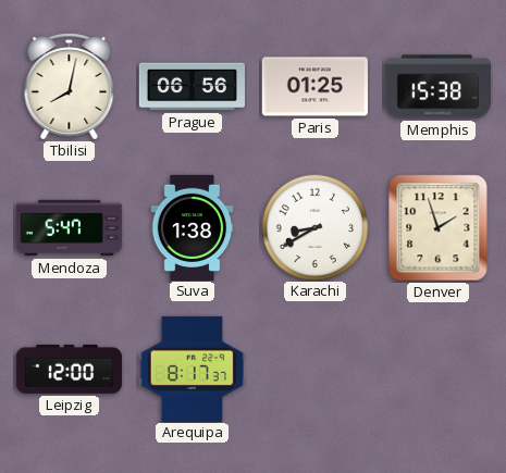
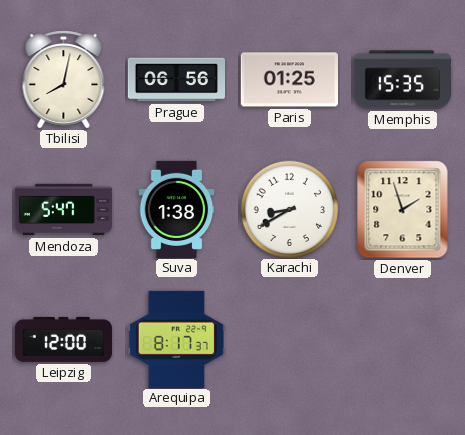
Memphis: 15:38 -> 15:35
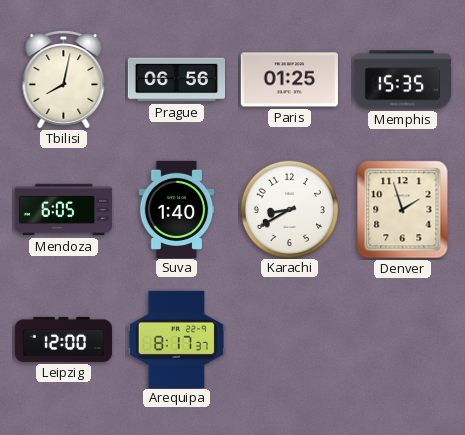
Mendoza: 5:47 -> 6:05
Suva: 1:38 -> 1:40
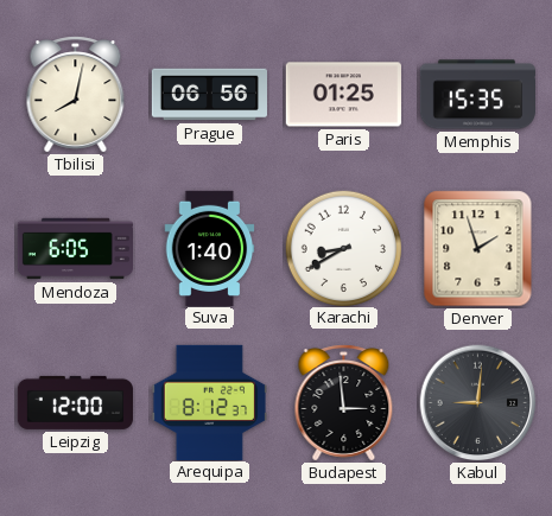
Arequipa: 8:17 -> 8:12
Budapest: none -> 2:59
Kabul: none -> 9:01
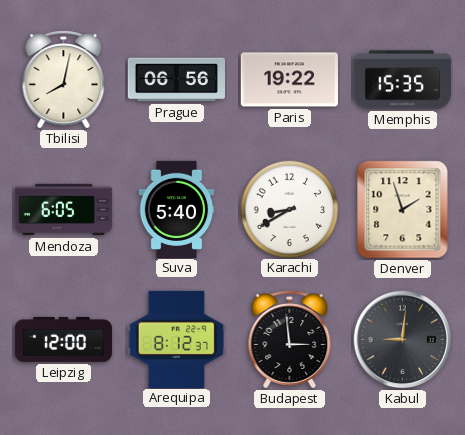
Paris: 01:25 -> 19:22
Suva: 1:40 -> 5:40
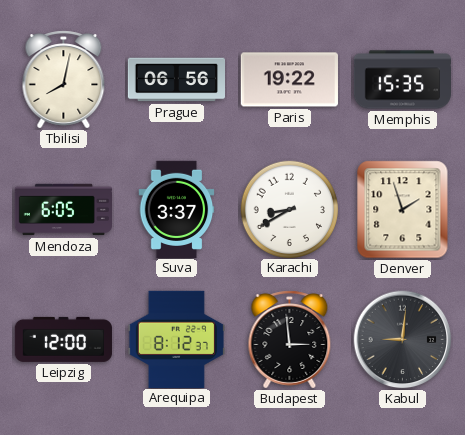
Suva: 5:40 -> 3:37
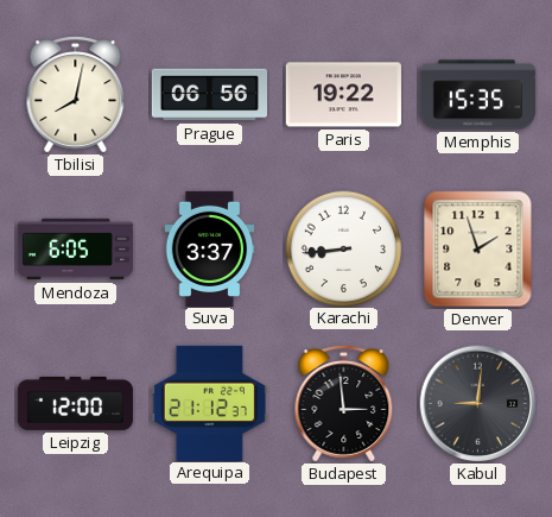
Karachi: 8:40 -> 8:44
Arequipa: 8:12 -> 21:12
